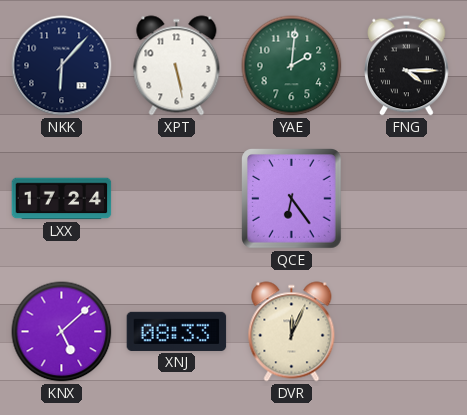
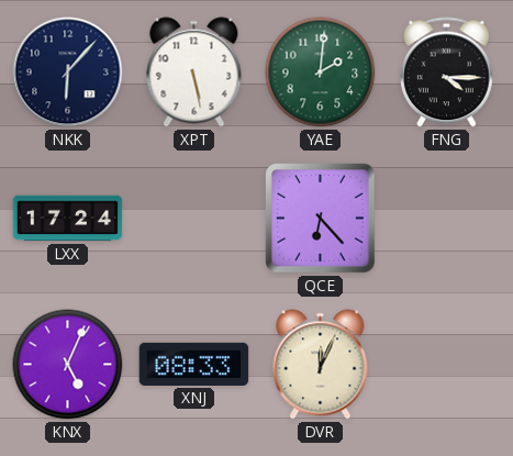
QCE: 6:24 -> 6:23
KNX: 5:08 -> 5:04
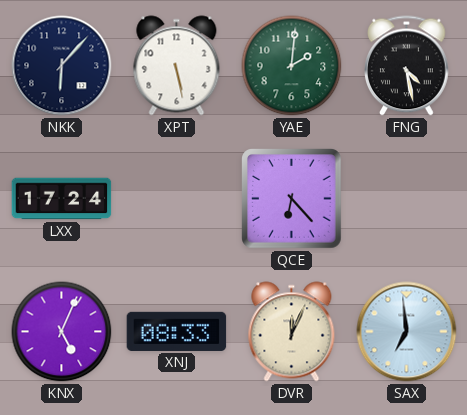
FNG: 4:15 -> 4:28
SAX: none -> 6:59
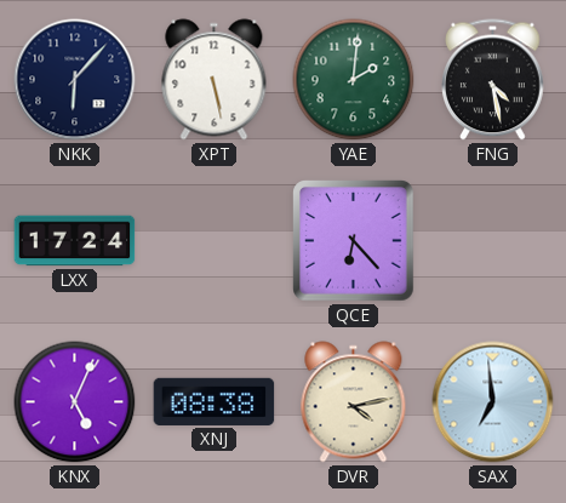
XNJ: 08:33 -> 08:38
DVR: 12:04 -> 4:13
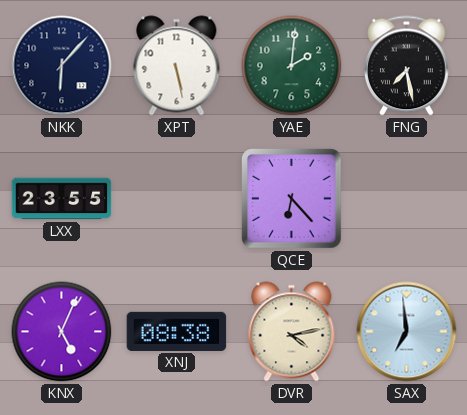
FNG: 4:28 -> 7:28
LXX: 17:24 -> 23:55
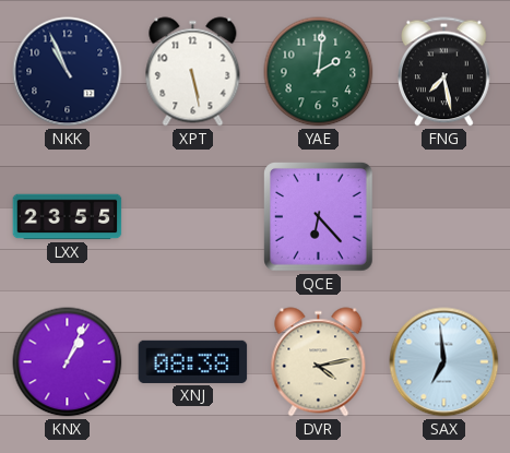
NKK: 6:07 -> 10:56
KNX: 5:04 -> 1:04
